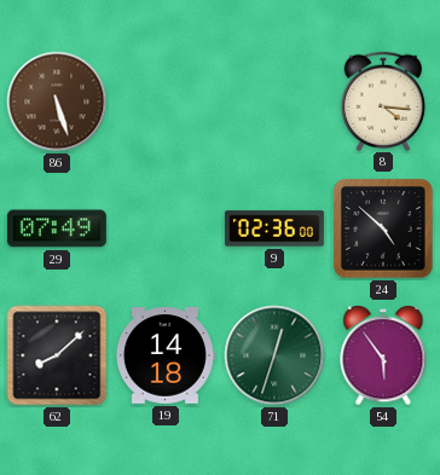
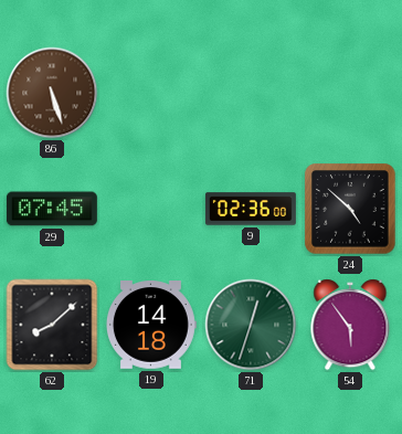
8: 4:16 -> none
29: 07:49 -> 07:45
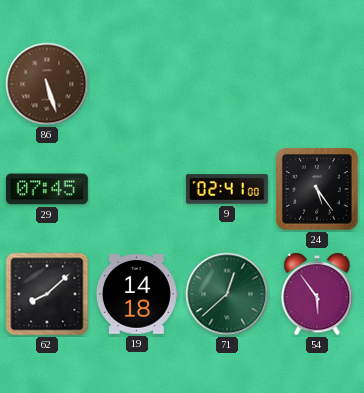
9: 02:36 -> 02:41
24: 4:52 -> 5:24
71: 12:33 -> 12:38
